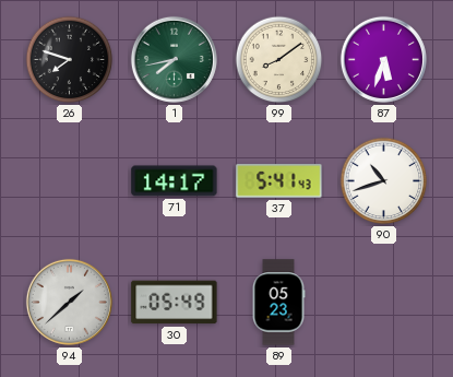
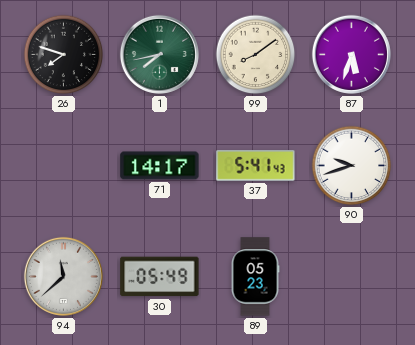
90: 10:42 -> 9:42
94: 1:38 -> 11:38
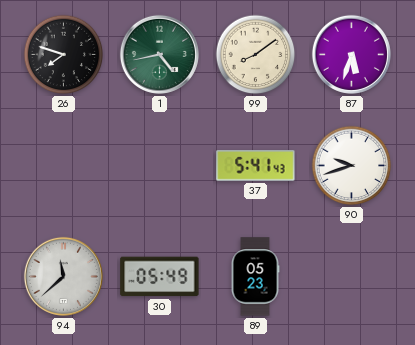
1: 7:43 -> 4:43
71: 14:17 -> none
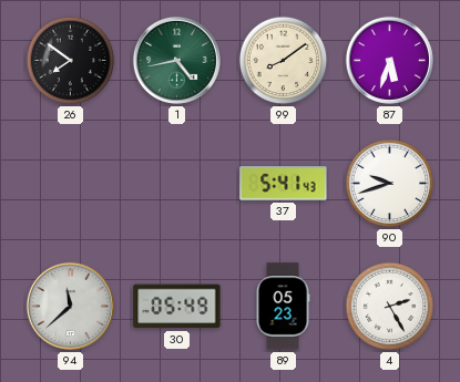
26: 7:48 -> 7:51
4: none -> 2:25
